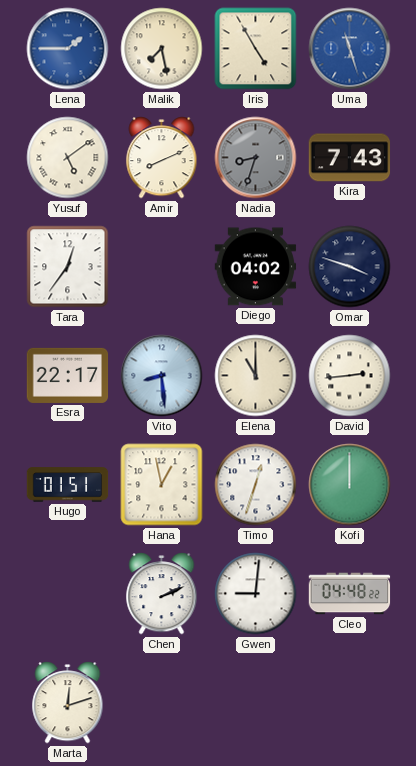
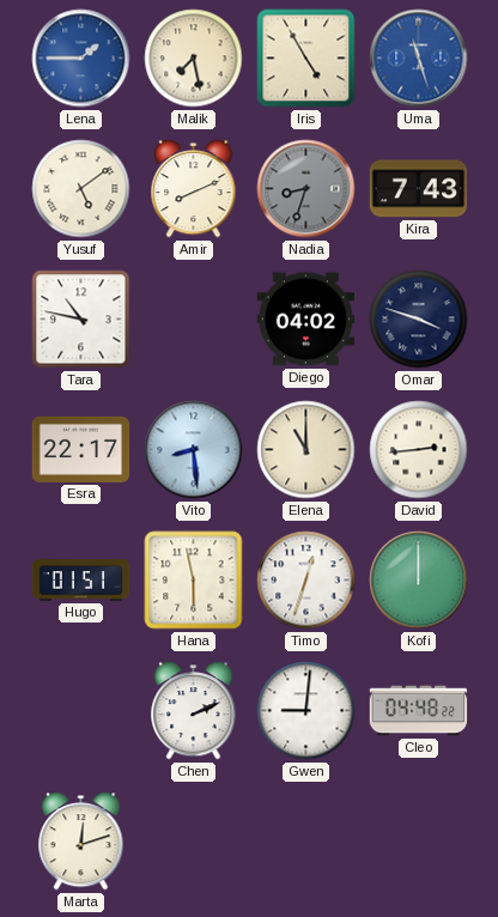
Tara: 12:36 -> 10:47
Hana: 12:58 -> 5:58
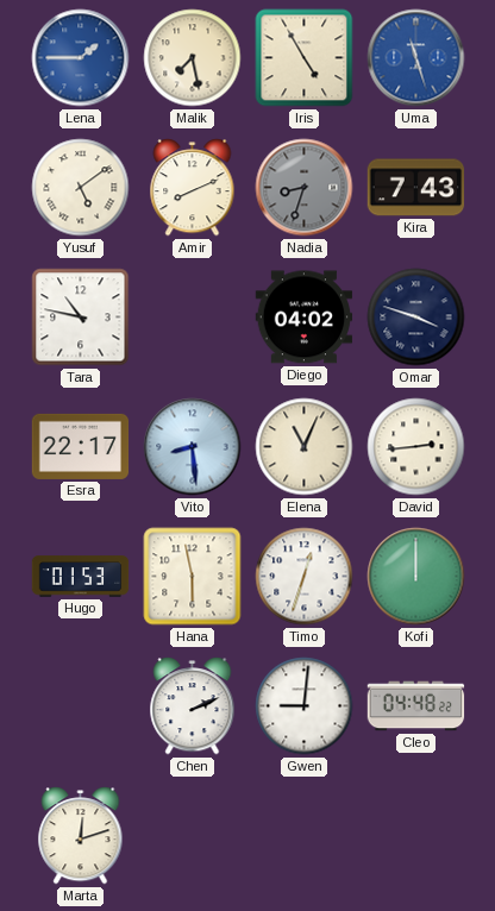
Elena: 11:00 -> 11:04
Hugo: 01:51 -> 01:53
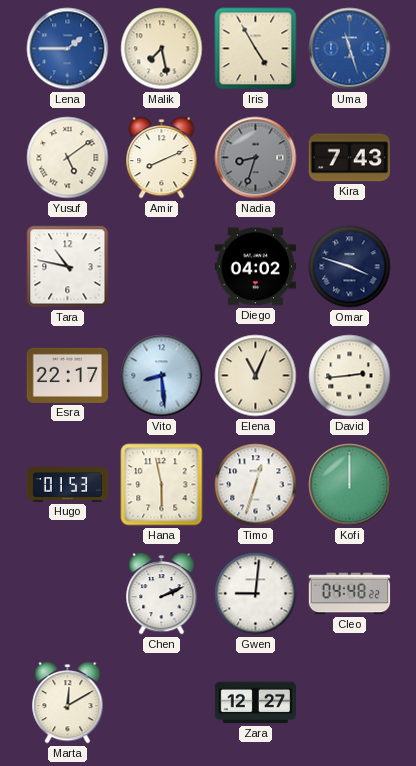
Marta: 12:12 -> 12:10
Zara: none -> 12:27
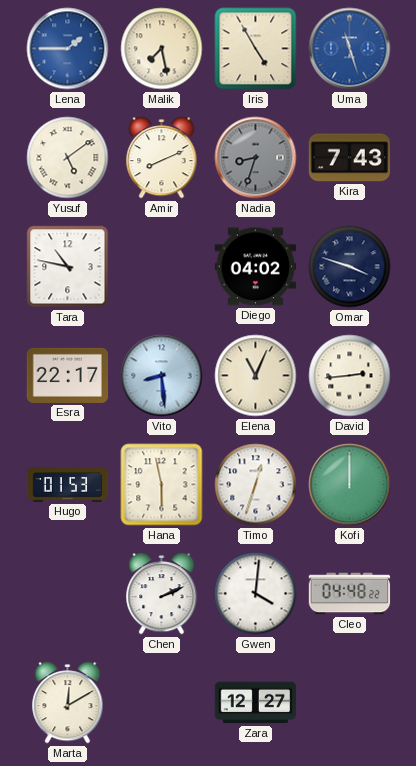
Gwen: 9:01 -> 4:01
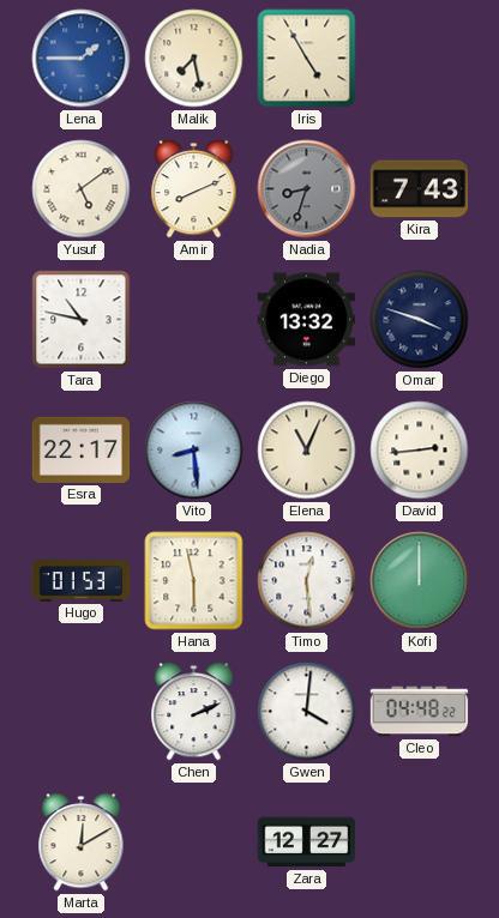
Uma: 11:27 -> none
Diego: 04:02 -> 13:32
Timo: 12:33 -> 12:29
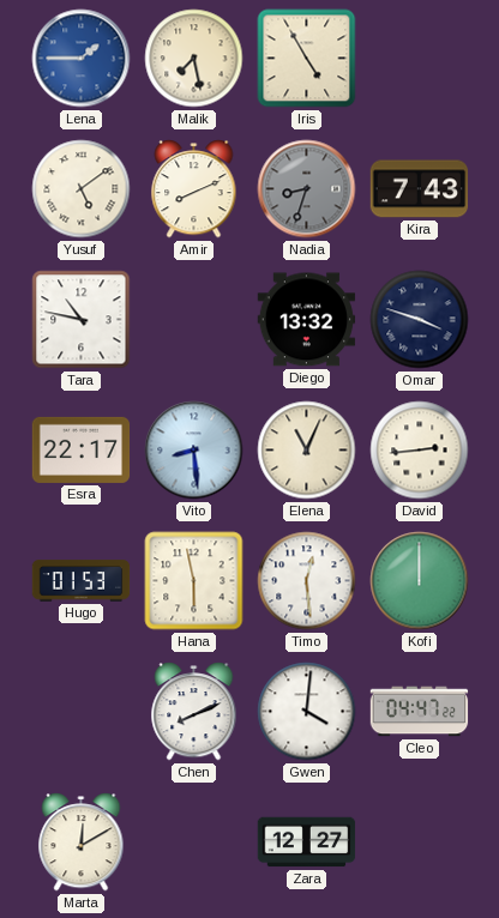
Chen: 2:11 -> 8:11
Cleo: 04:48 -> 04:47
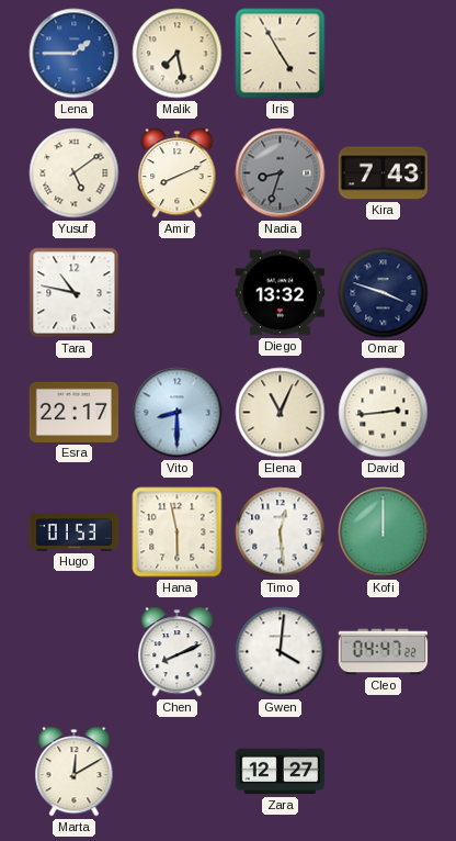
Vito: 8:29 -> 8:30
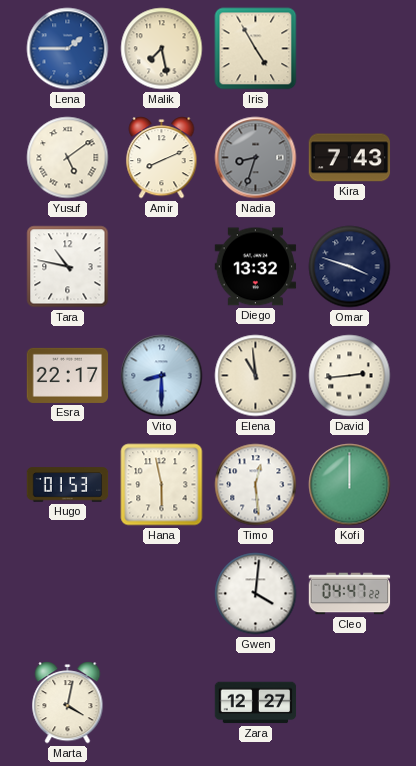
Elena: 11:04 -> 10:59
Chen: 8:11 -> none
Marta: 12:10 -> 4:02
